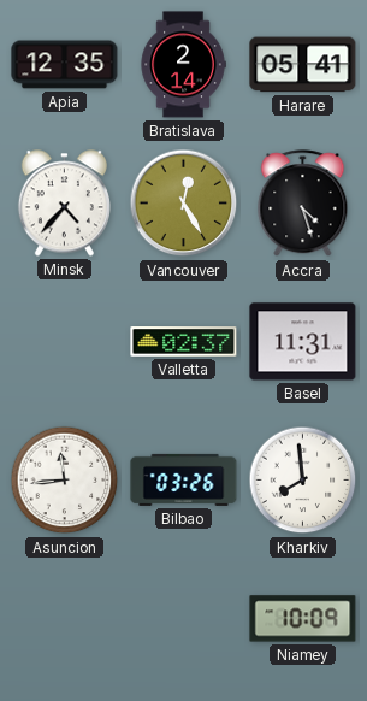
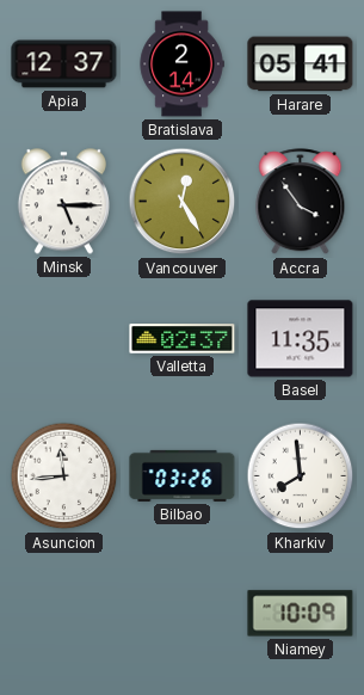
Apia: 12:35 -> 12:37
Minsk: 4:37 -> 5:15
Accra: 4:27 -> 3:54
Basel: 11:31 -> 11:35
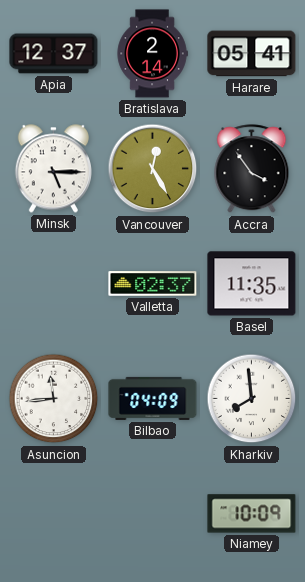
Bilbao: 03:26 -> 04:09
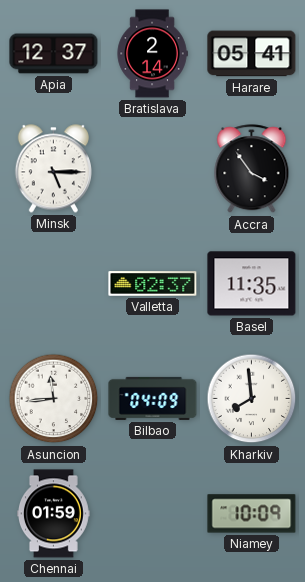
Vancouver: 12:25 -> none
Chennai: none -> 01:59
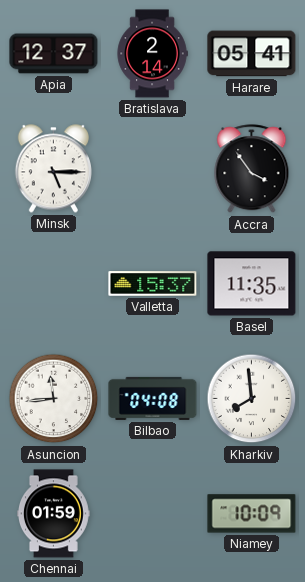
Valletta: 02:37 -> 15:37
Bilbao: 04:09 -> 04:08
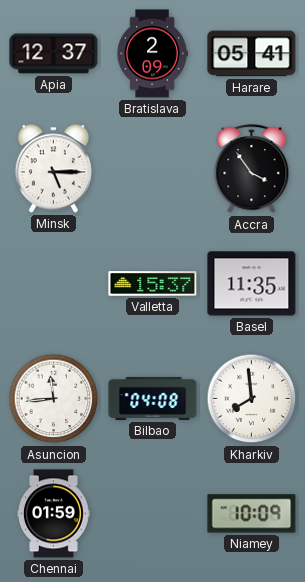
Bratislava: 2:14 -> 2:09
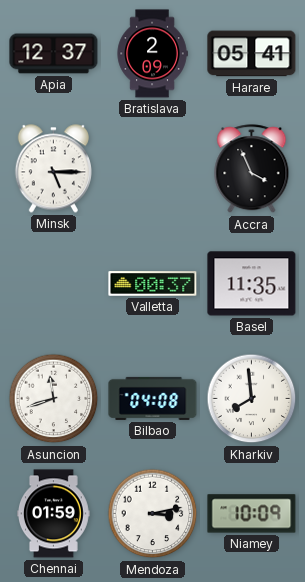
Accra: 3:54 -> 3:56
Valletta: 15:37 -> 00:37
Asuncion: 11:44 -> 11:42
Mendoza: none -> 3:13
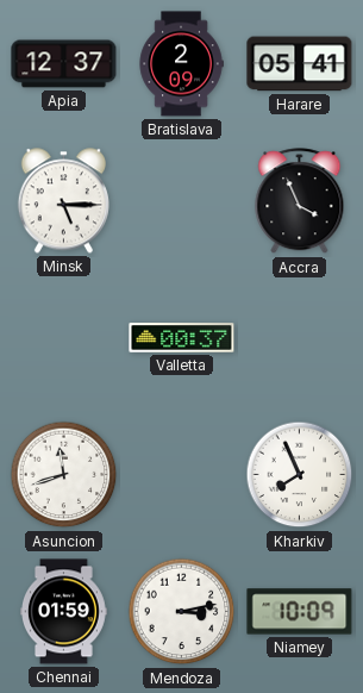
Basel: 11:35 -> none
Bilbao: 04:08 -> none
Kharkiv: 7:59 -> 7:56
